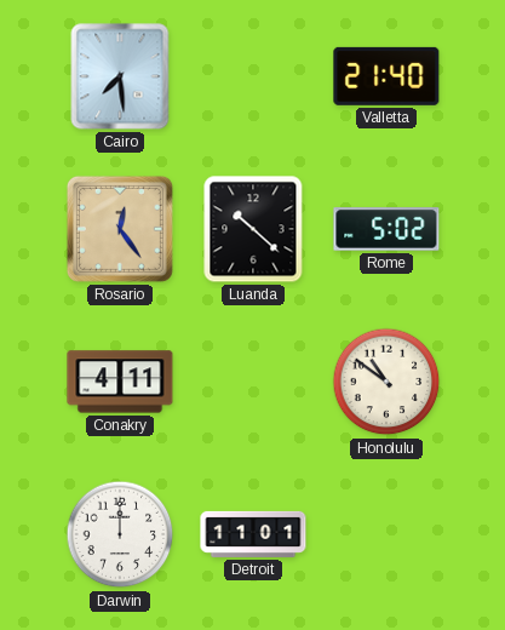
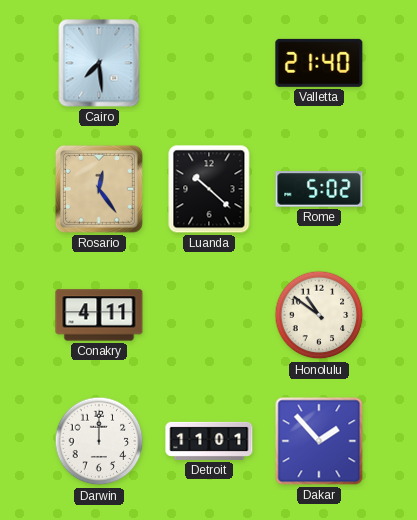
Dakar: none -> 1:53
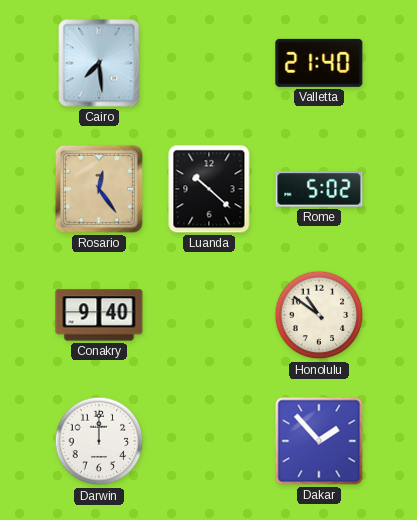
Conakry: 4:11 -> 9:40
Detroit: 11:01 -> none
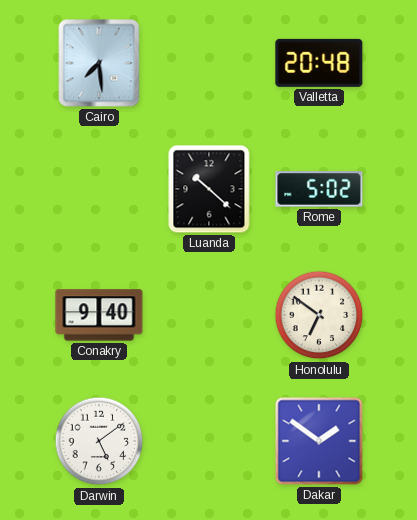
Valletta: 21:40 -> 20:48
Rosario: 12:24 -> none
Honolulu: 10:51 -> 6:51
Darwin: 12:00 -> 5:09
Dakar: 1:53 -> 1:51
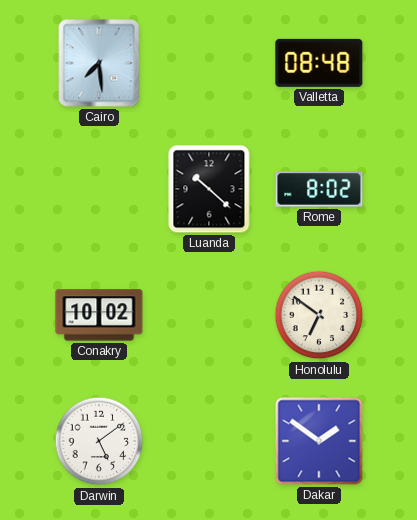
Valletta: 20:48 -> 08:48
Rome: 5:02 -> 8:02
Conakry: 9:40 -> 10:02
